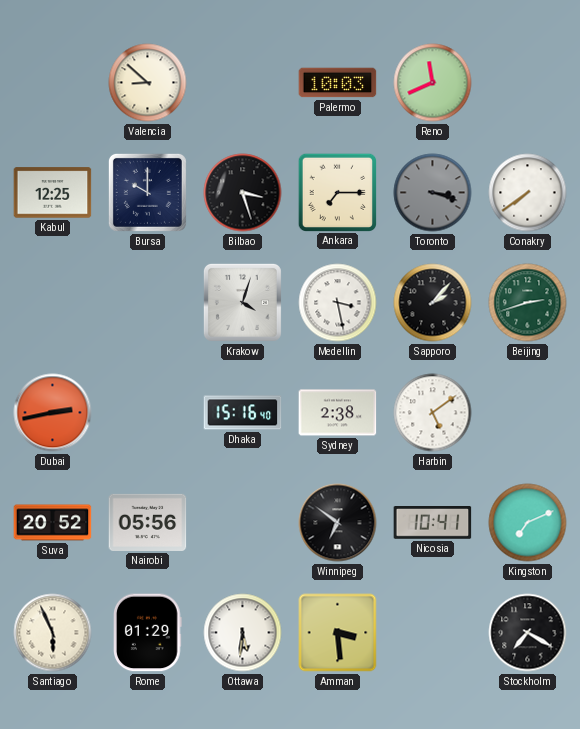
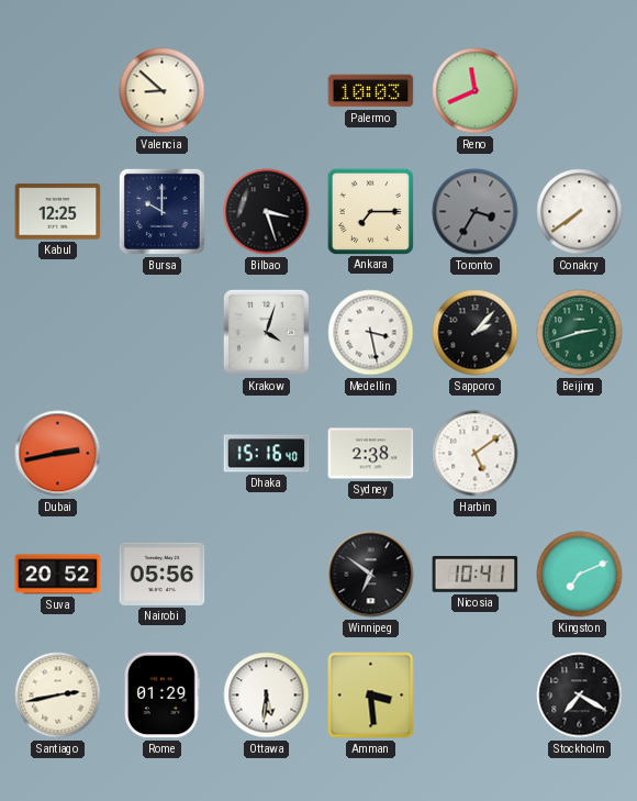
Toronto: 3:18 -> 3:35
Santiago: 5:56 -> 2:43
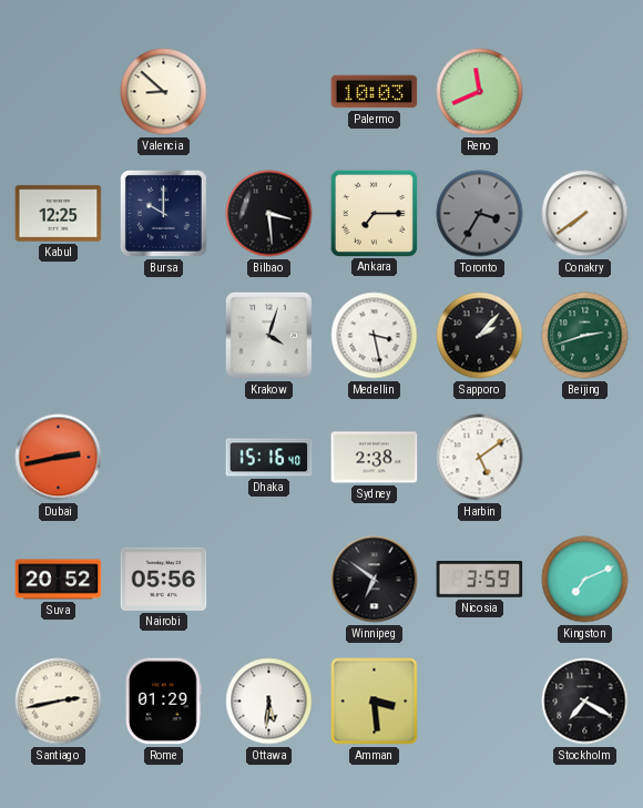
Bilbao: 3:27 -> 3:29
Nicosia: 10:41 -> 3:59
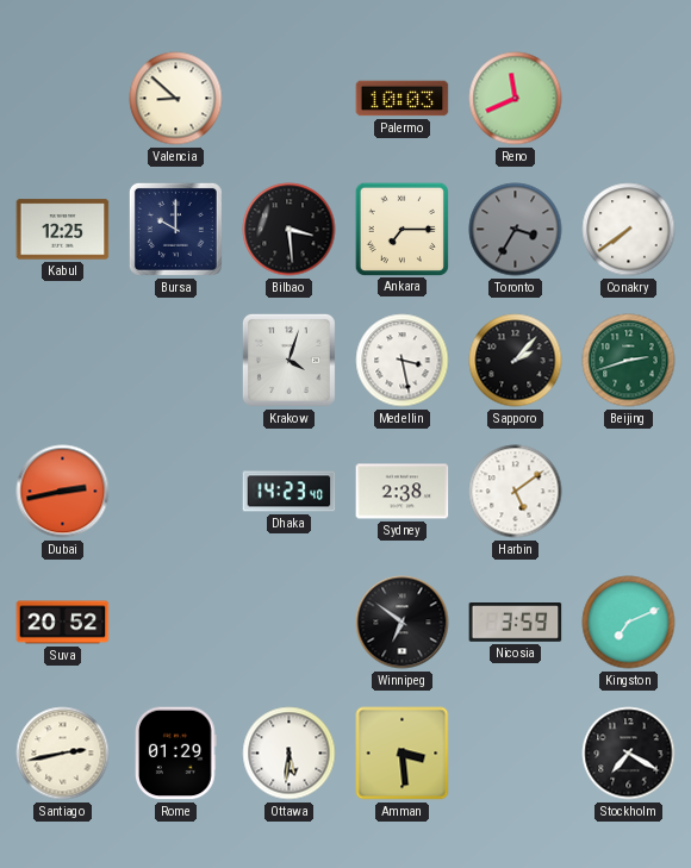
Dhaka: 15:16 -> 14:23
Nairobi: 05:56 -> none
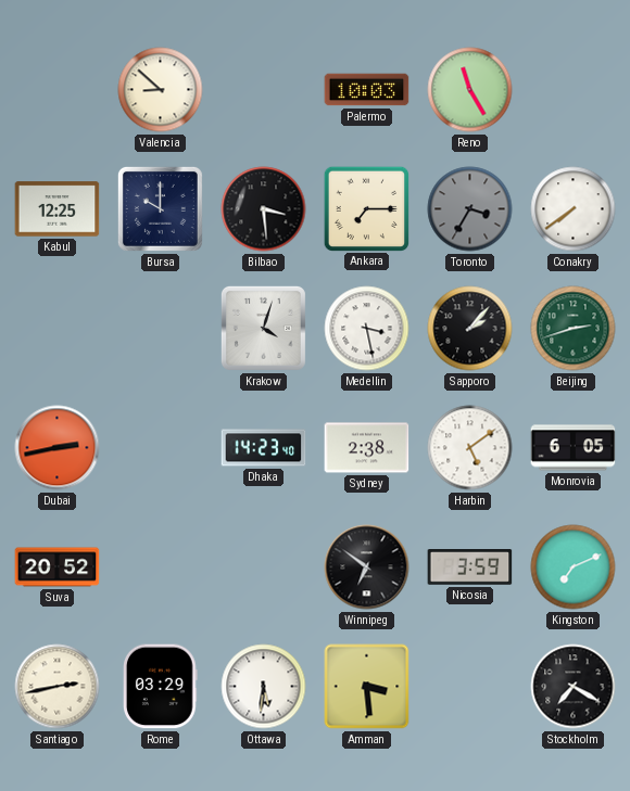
Reno: 11:41 -> 11:25
Monrovia: none -> 6:05
Rome: 01:29 -> 03:29
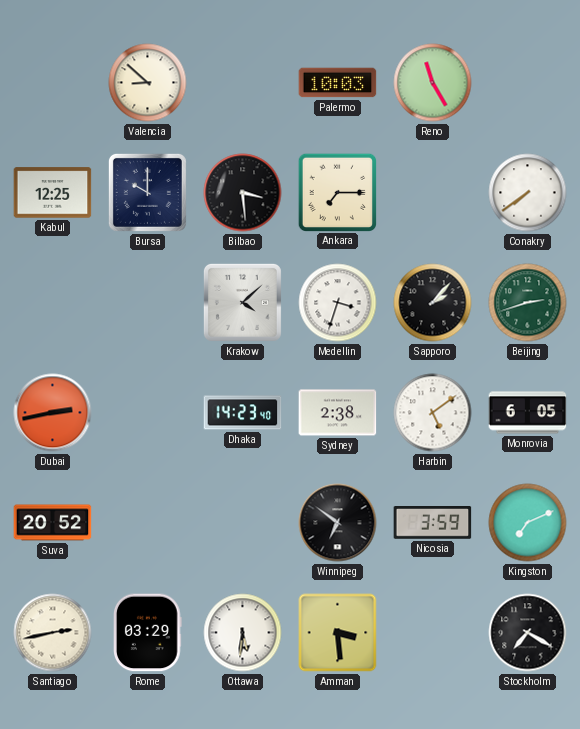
Toronto: 3:35 -> none
Krakow: 4:03 -> 4:08
Medellin: 3:28 -> 3:33
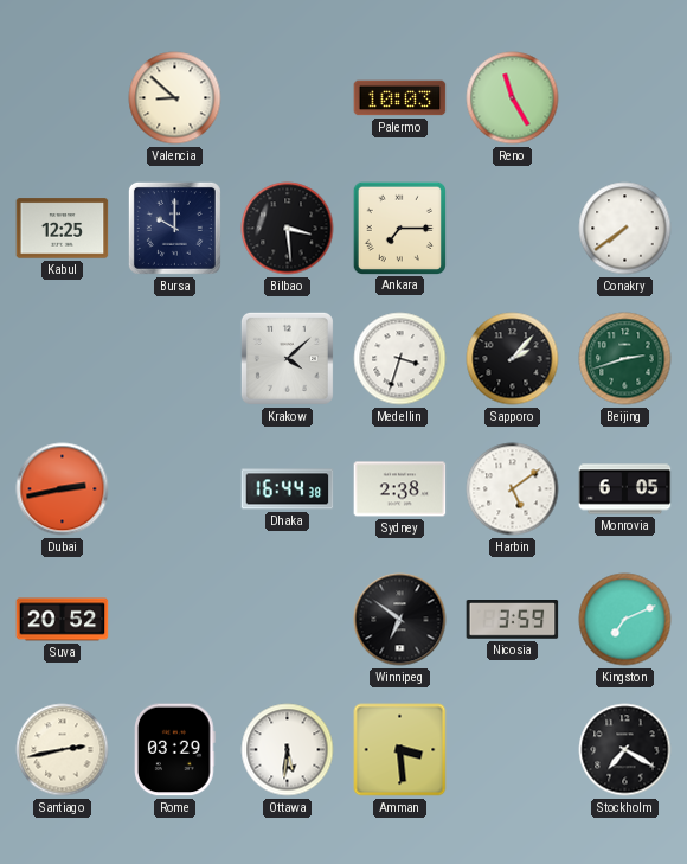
Dhaka: 14:23 -> 16:44
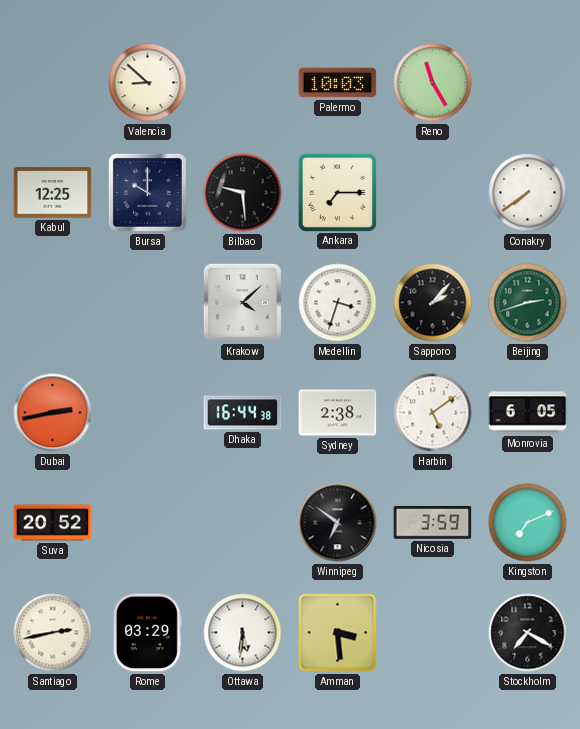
Bilbao: 3:29 -> 9:29
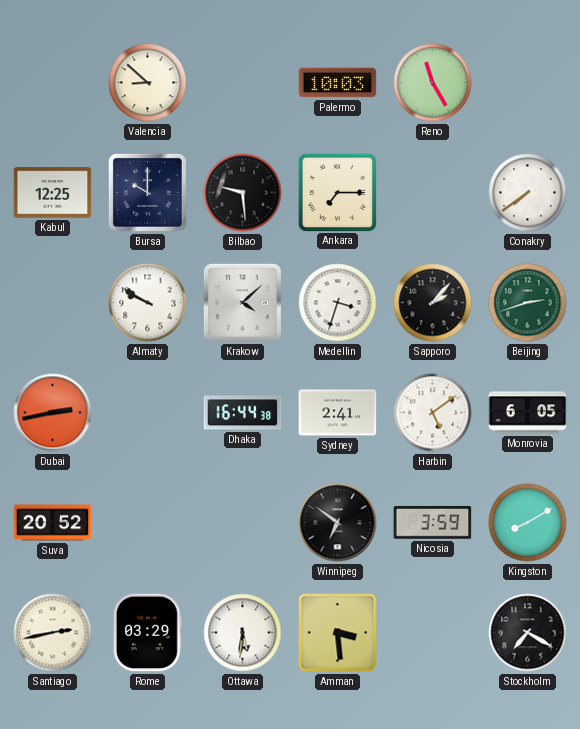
Almaty: none -> 9:50
Sydney: 2:38 -> 2:41
Kingston: 7:11 -> 8:10
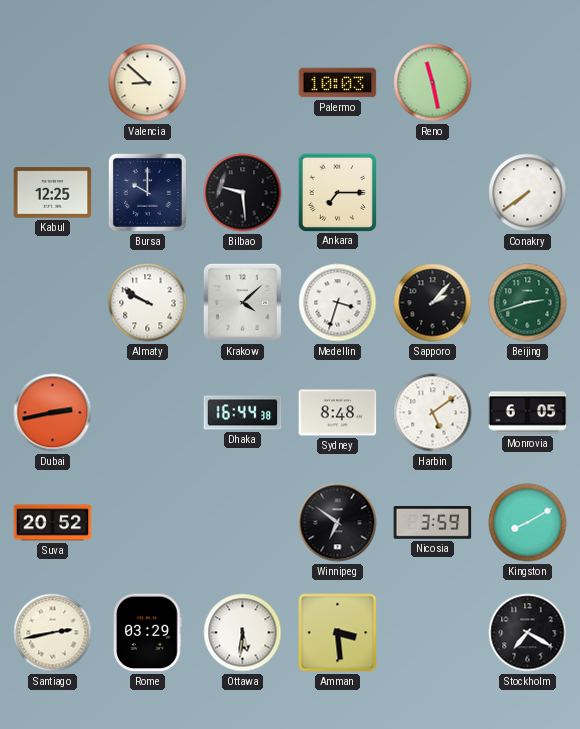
Reno: 11:25 -> 11:28
Sydney: 2:41 -> 8:48
